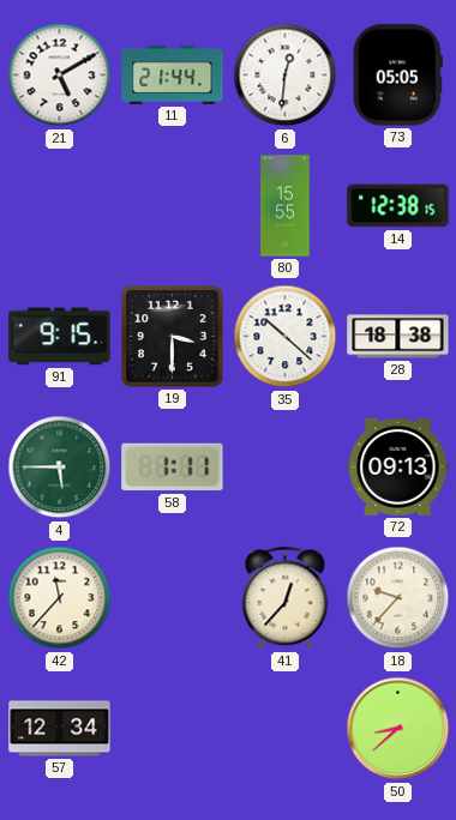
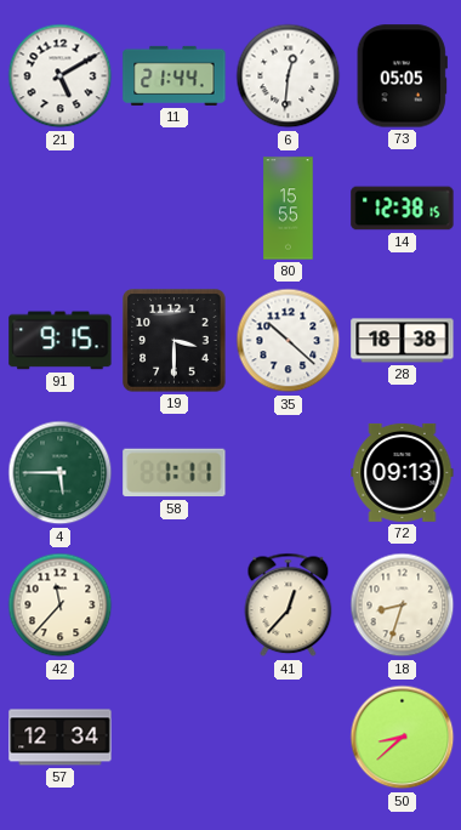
18: 9:37 -> 8:33
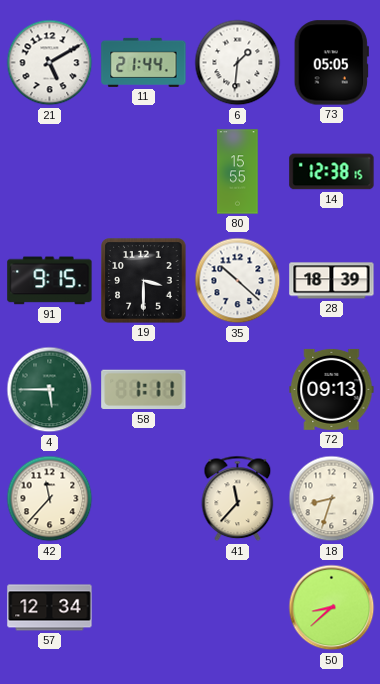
6: 12:31 -> 1:31
28: 18:38 -> 18:39
41: 12:37 -> 11:37
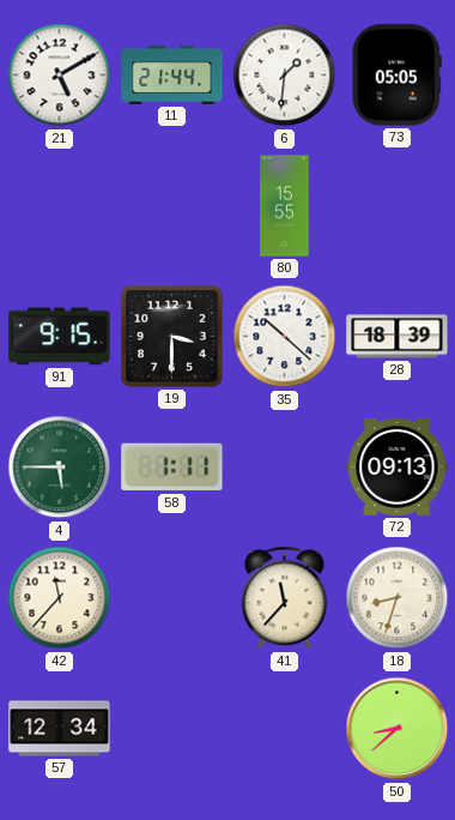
14: 12:38 -> none
